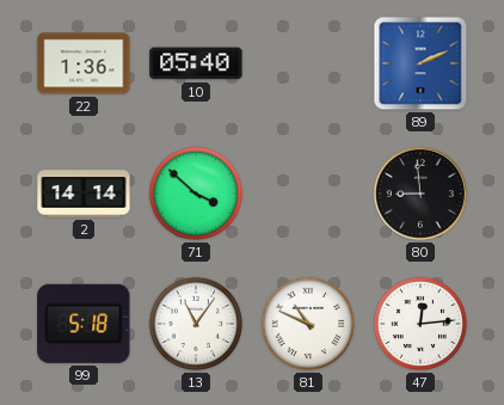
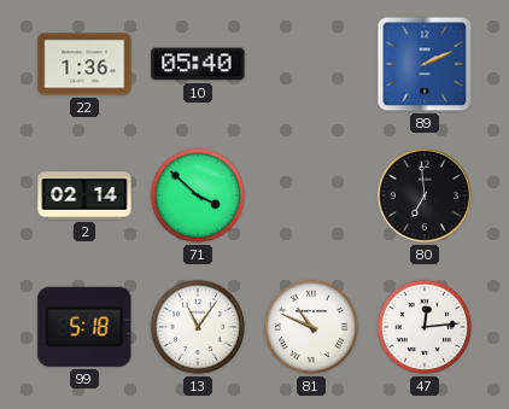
2: 14:14 -> 02:14
80: 8:59 -> 6:59
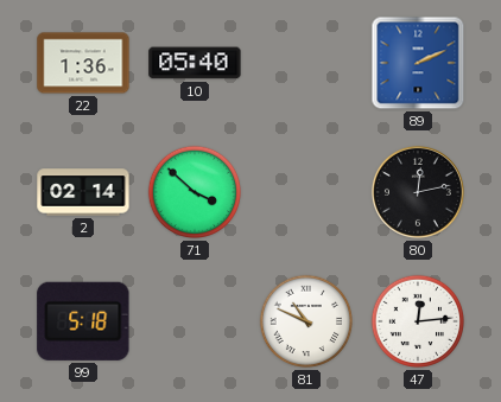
80: 6:59 -> 12:13
13: 11:06 -> none
